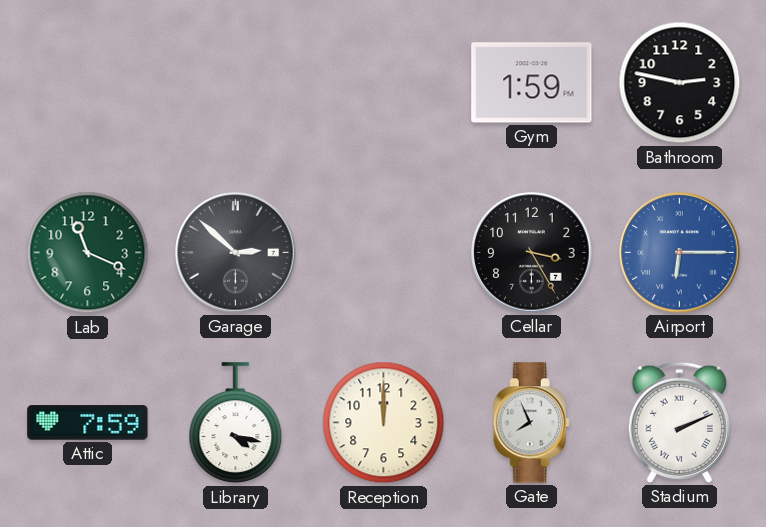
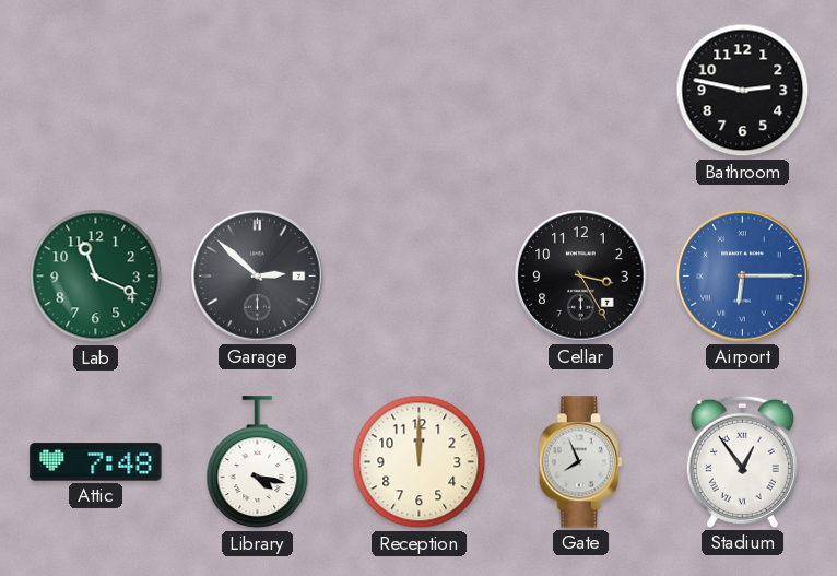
Gym: 1:59 -> none
Attic: 7:59 -> 7:48
Stadium: 2:11 -> 12:54
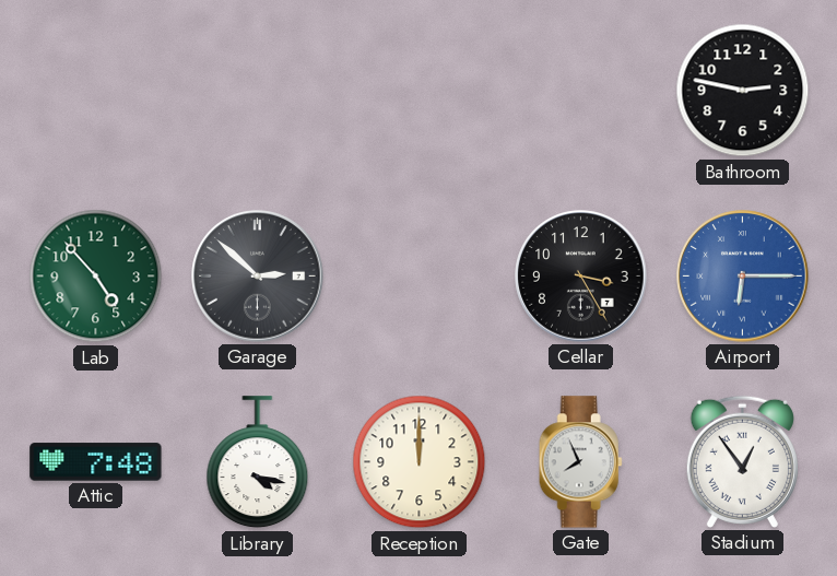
Lab: 11:19 -> 4:53
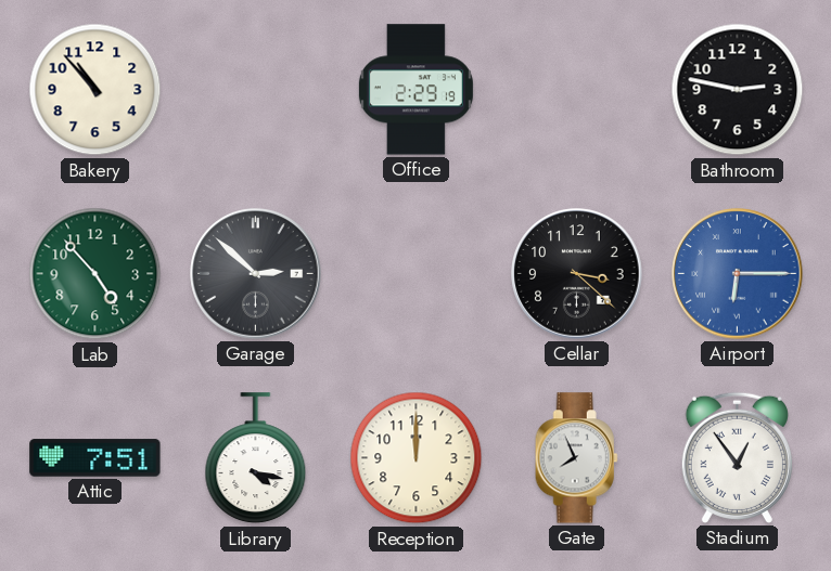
Bakery: none -> 10:53
Office: none -> 2:29
Cellar: 3:25 -> 3:22
Attic: 7:48 -> 7:51
